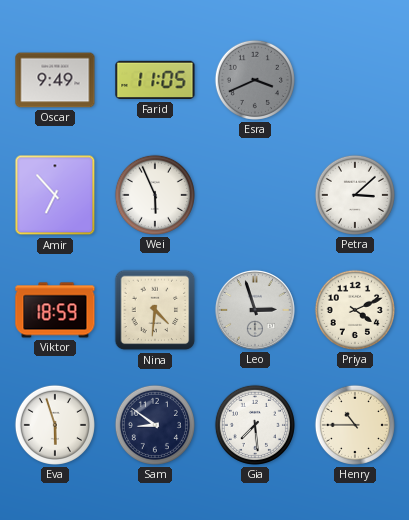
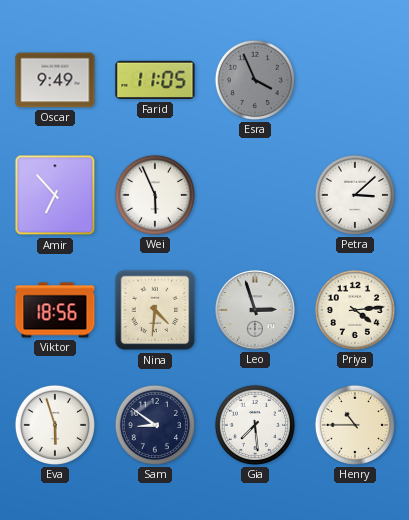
Esra: 3:41 -> 3:56
Viktor: 18:59 -> 18:56
Priya: 4:11 -> 4:14
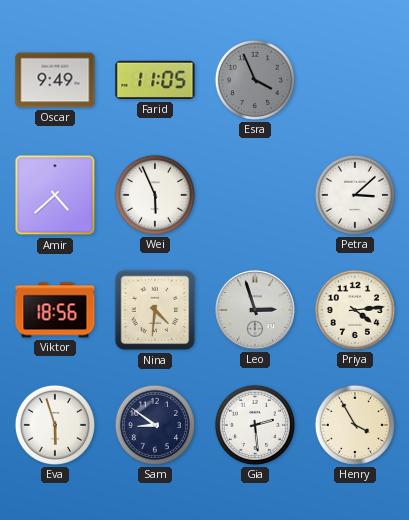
Amir: 6:53 -> 4:38
Gia: 7:29 -> 2:29
Henry: 10:45 -> 3:55
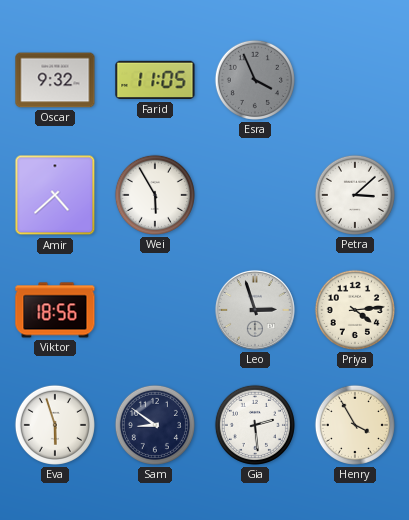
Oscar: 9:49 -> 9:32
Wei: 5:56 -> 5:55
Nina: 4:31 -> none
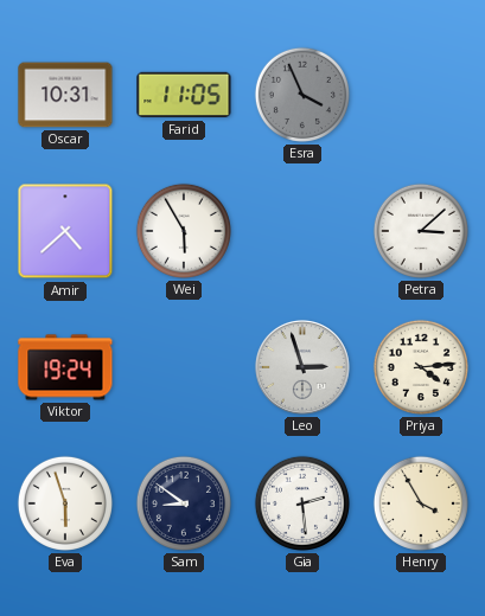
Oscar: 9:32 -> 10:31
Viktor: 18:56 -> 19:24
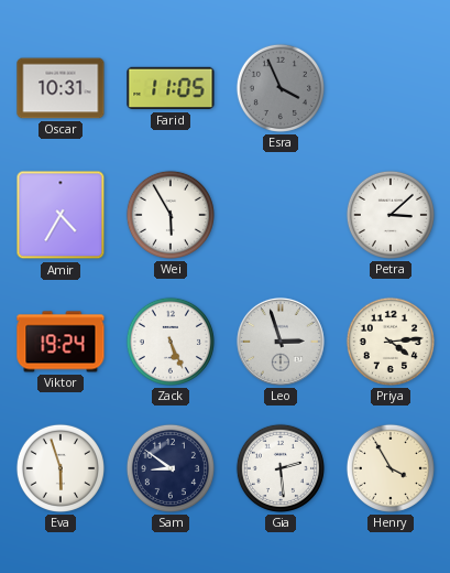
Amir: 4:38 -> 4:35
Zack: none -> 5:26
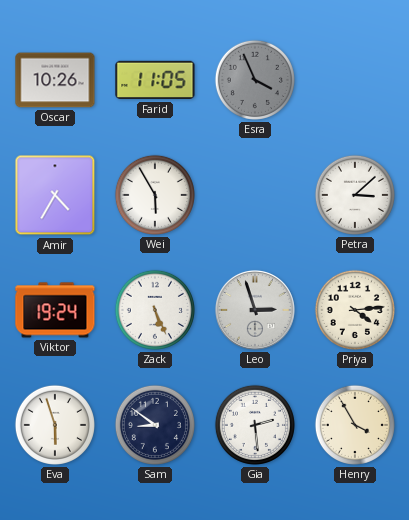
Oscar: 10:31 -> 10:26
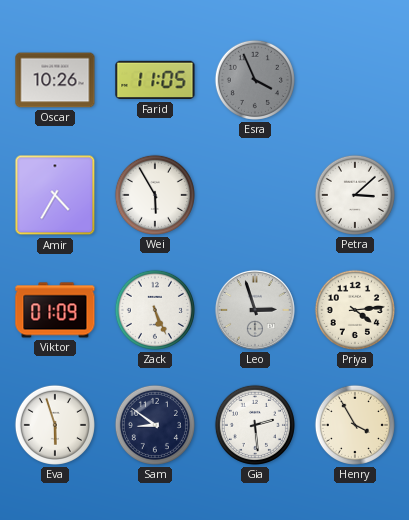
Viktor: 19:24 -> 01:09
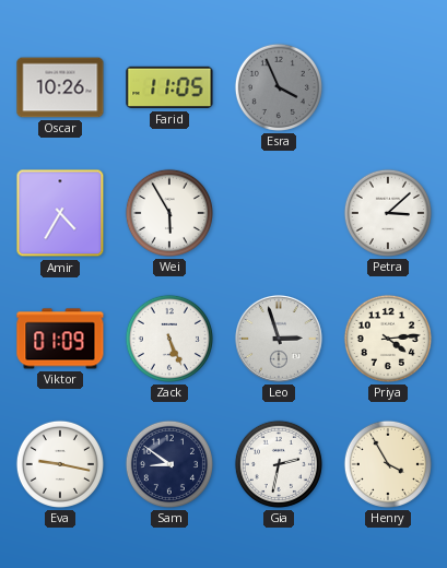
Eva: 5:57 -> 9:17
Gia: 2:29 -> 2:32
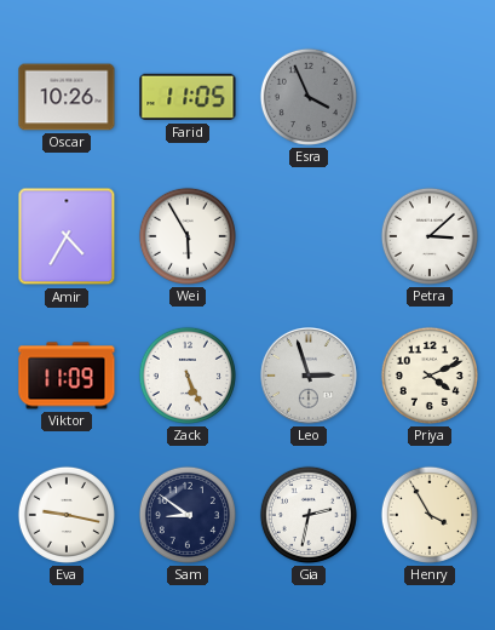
Viktor: 01:09 -> 11:09
Priya: 4:14 -> 4:11
